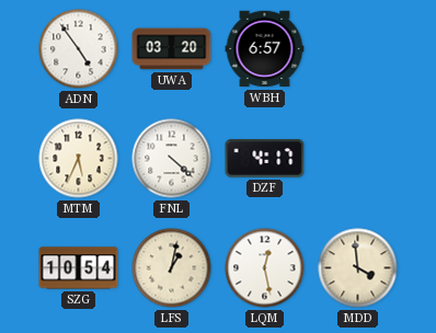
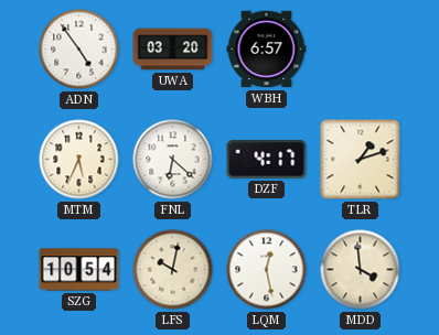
FNL: 4:22 -> 6:22
TLR: none -> 1:12
LFS: 1:02 -> 10:02
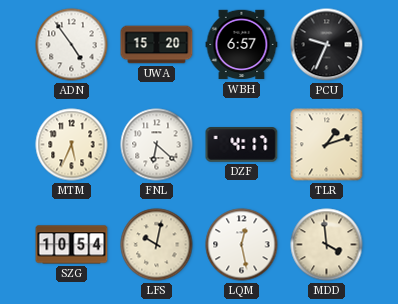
UWA: 03:20 -> 15:20
PCU: none -> 9:34
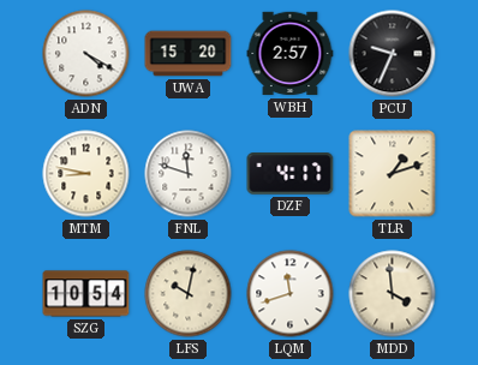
ADN: 4:54 -> 4:20
WBH: 6:57 -> 2:57
MTM: 5:34 -> 8:47
FNL: 6:22 -> 11:48
LQM: 12:28 -> 11:42
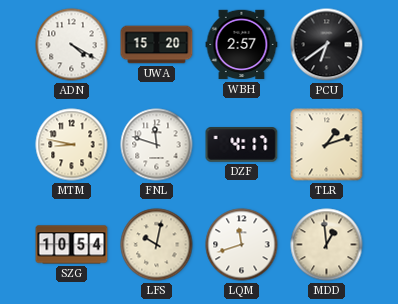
PCU: 9:34 -> 6:39
MDD: 3:59 -> 12:59
